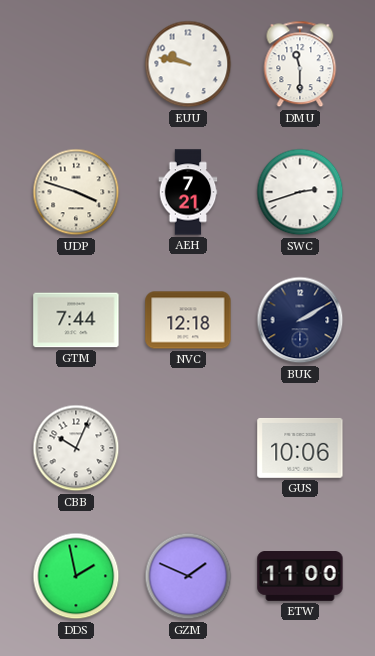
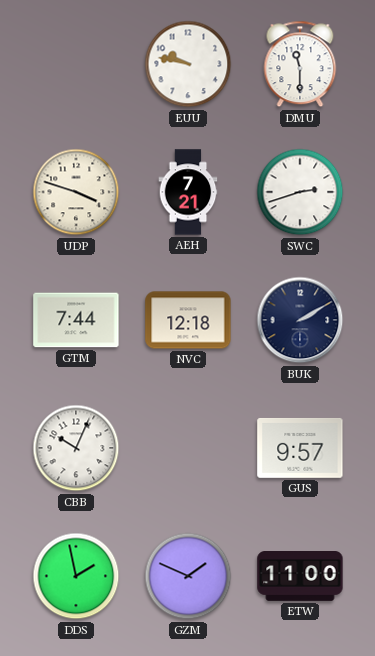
GUS: 10:06 -> 9:57
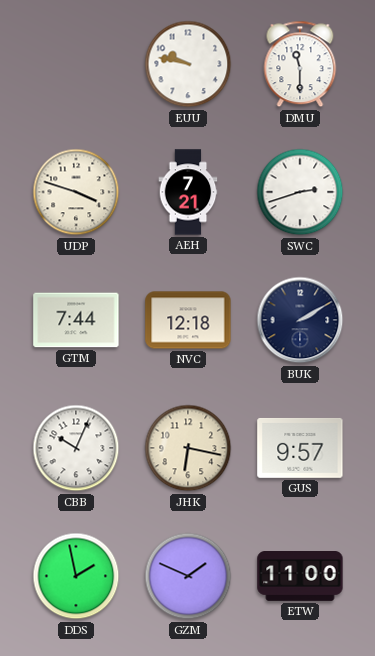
JHK: none -> 6:17
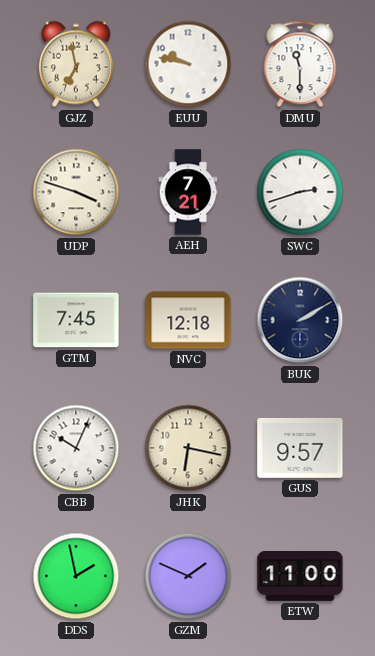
GJZ: none -> 6:58
GTM: 7:44 -> 7:45
